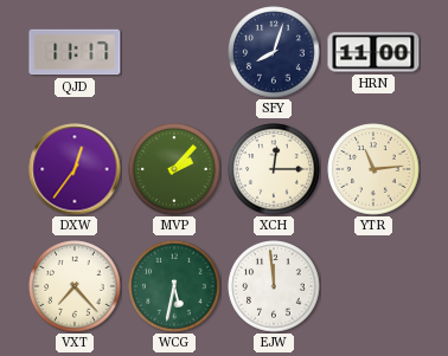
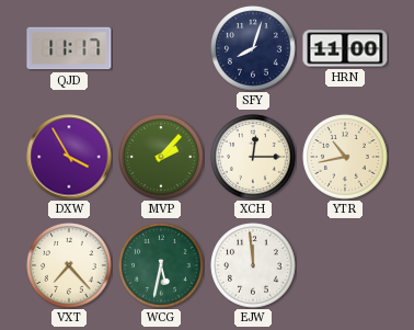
DXW: 12:36 -> 3:55
YTR: 11:14 -> 10:43
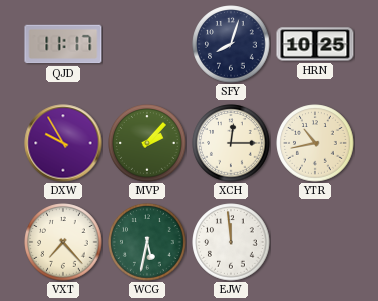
HRN: 11:00 -> 10:25
DXW: 3:55 -> 9:55
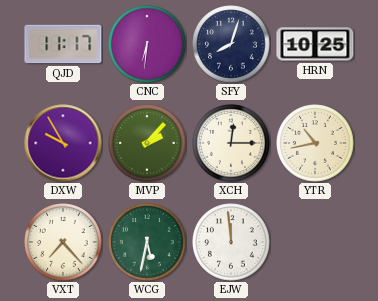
CNC: none -> 6:31
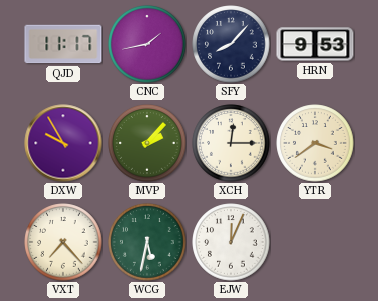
CNC: 6:31 -> 1:43
SFY: 8:03 -> 8:07
HRN: 10:25 -> 9:53
YTR: 10:43 -> 3:39
EJW: 11:59 -> 12:04
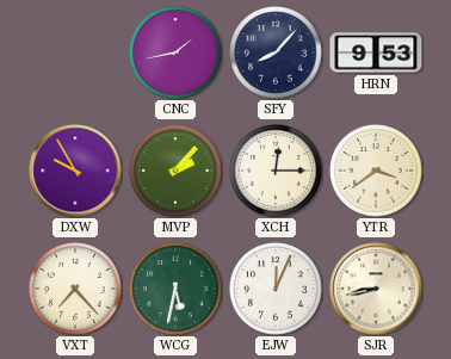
QJD: 11:17 -> none
SJR: none -> 8:43
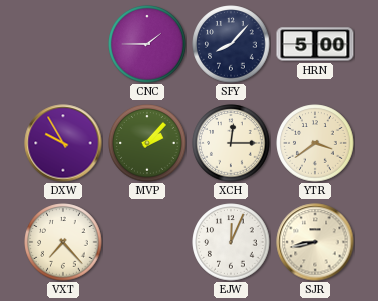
CNC: 1:43 -> 1:45
HRN: 9:53 -> 5:00
WCG: 5:32 -> none
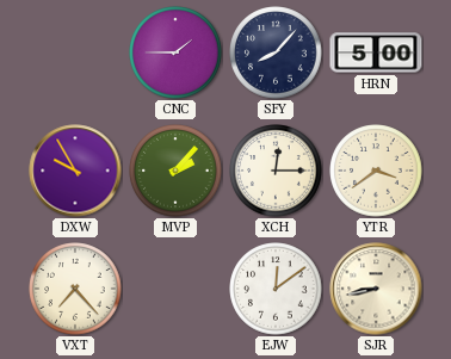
EJW: 12:04 -> 12:09
